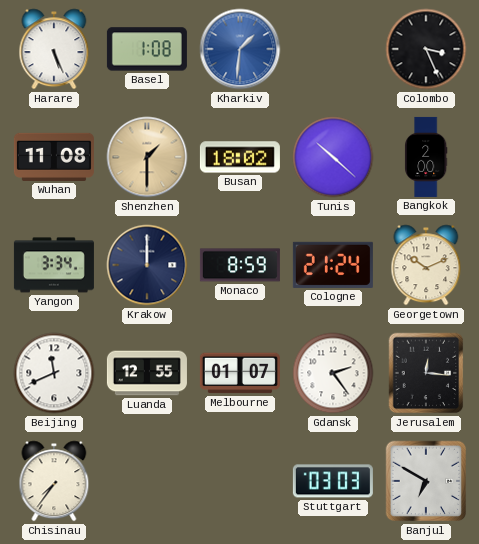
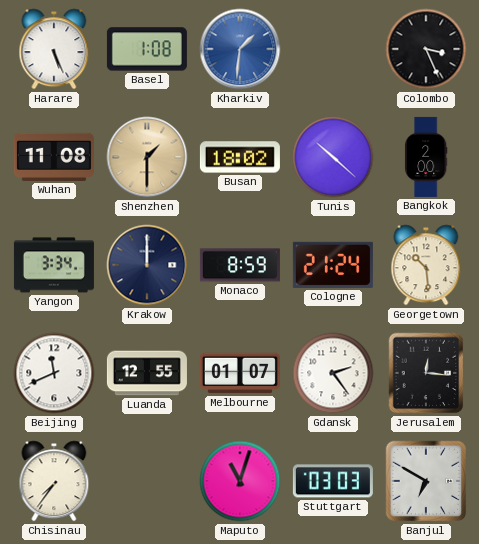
Georgetown: 10:11 -> 10:29
Maputo: none -> 11:03
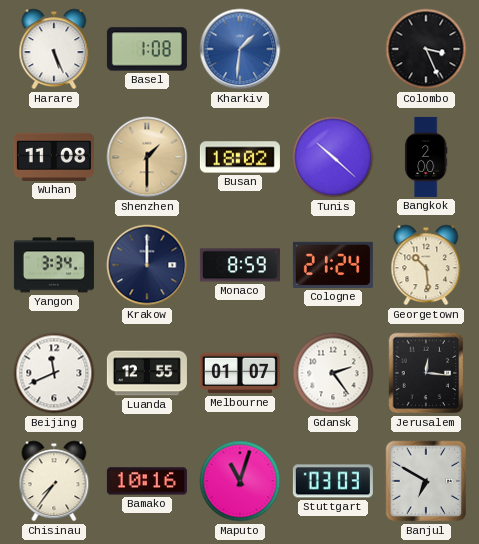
Bamako: none -> 10:16
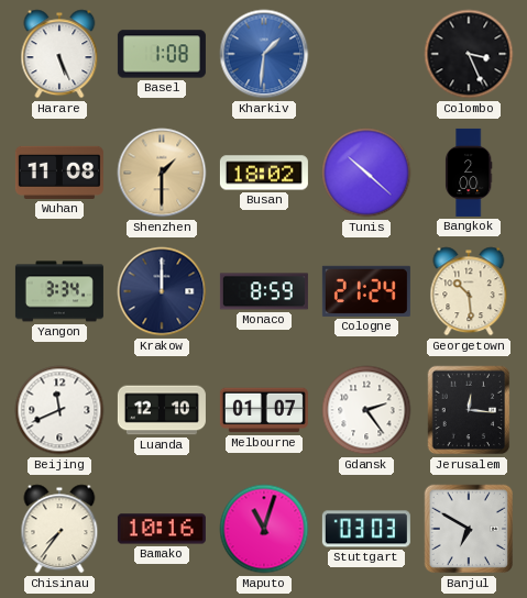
Luanda: 12:55 -> 12:10
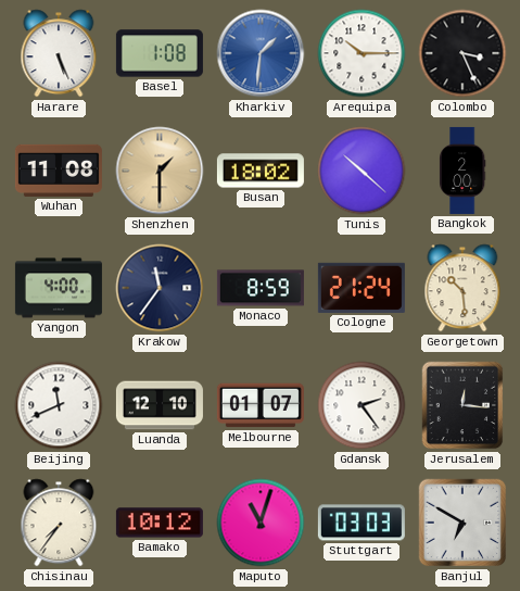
Arequipa: none -> 10:15
Yangon: 3:34 -> 4:00
Krakow: 12:00 -> 11:36
Bamako: 10:16 -> 10:12
